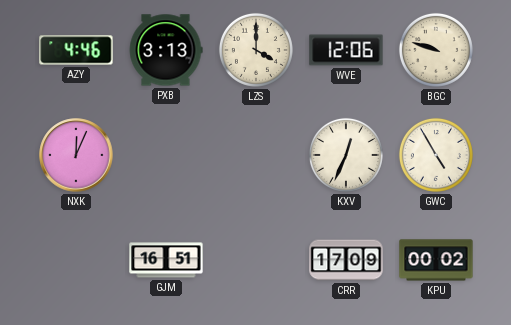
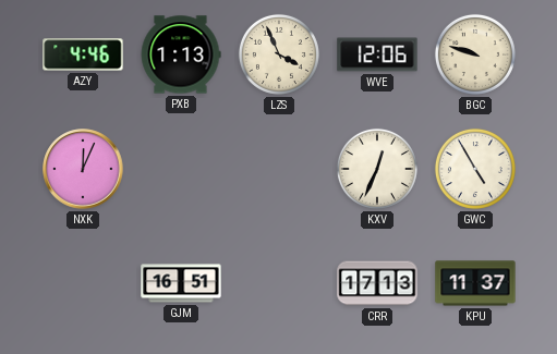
PXB: 3:13 -> 1:13
LZS: 4:00 -> 3:56
CRR: 17:09 -> 17:13
KPU: 00:02 -> 11:37
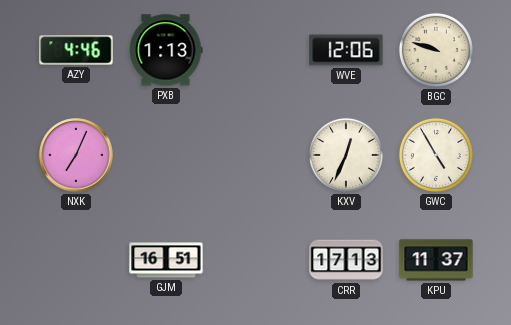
LZS: 3:56 -> none
NXK: 12:04 -> 7:04
